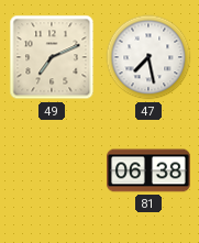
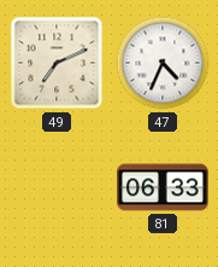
47: 7:28 -> 4:34
81: 06:38 -> 06:33
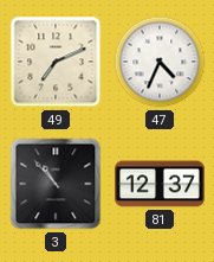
3: none -> 10:53
81: 06:33 -> 12:37
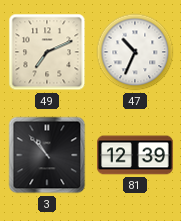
47: 4:34 -> 10:34
81: 12:37 -> 12:39
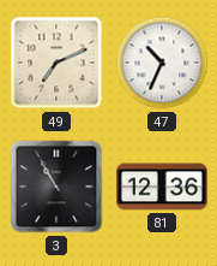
3: 10:53 -> 10:55
81: 12:39 -> 12:36
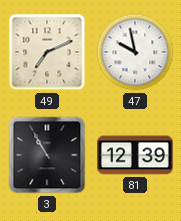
47: 10:34 -> 9:58
81: 12:36 -> 12:39
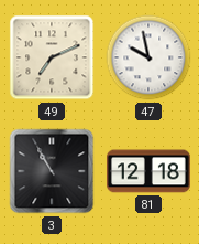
81: 12:39 -> 12:18
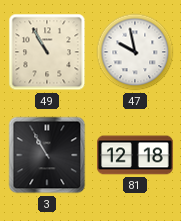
49: 7:11 -> 10:55
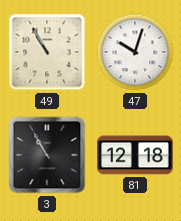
47: 9:58 -> 10:03
